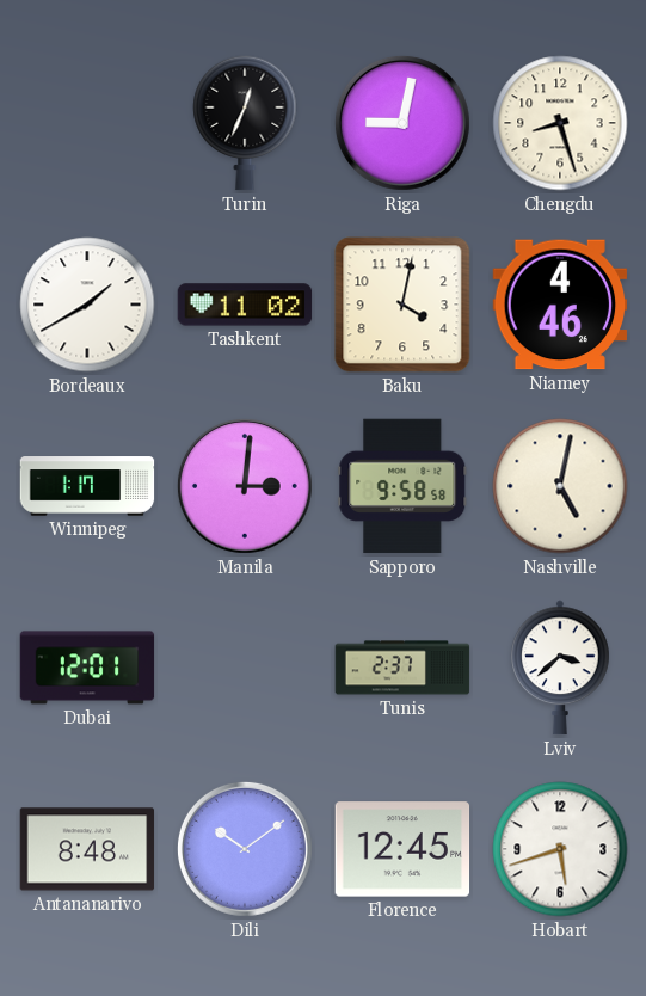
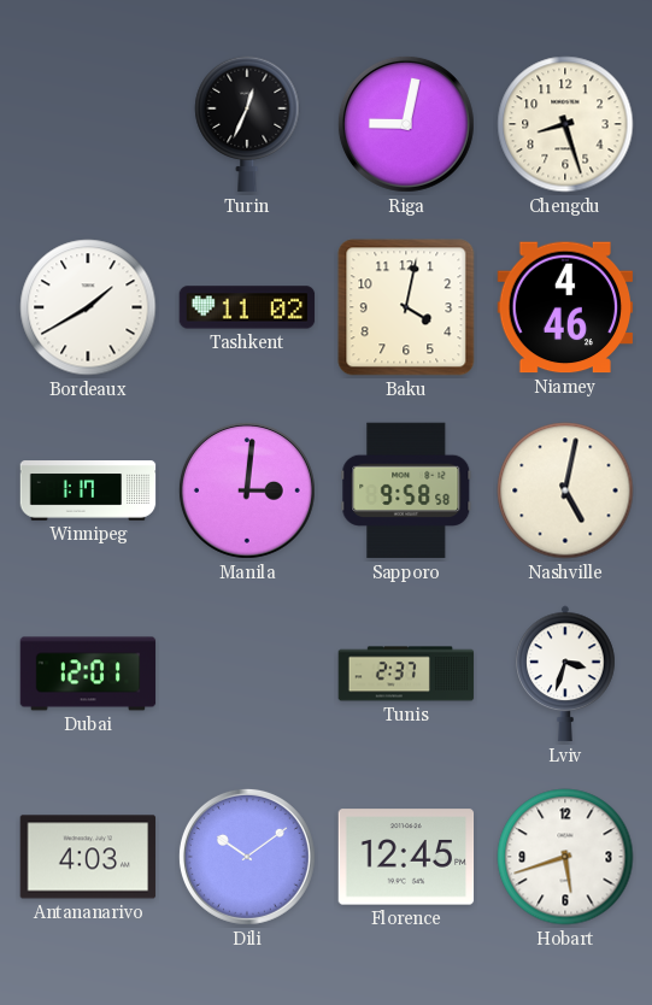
Lviv: 3:38 -> 3:33
Antananarivo: 8:48 -> 4:03
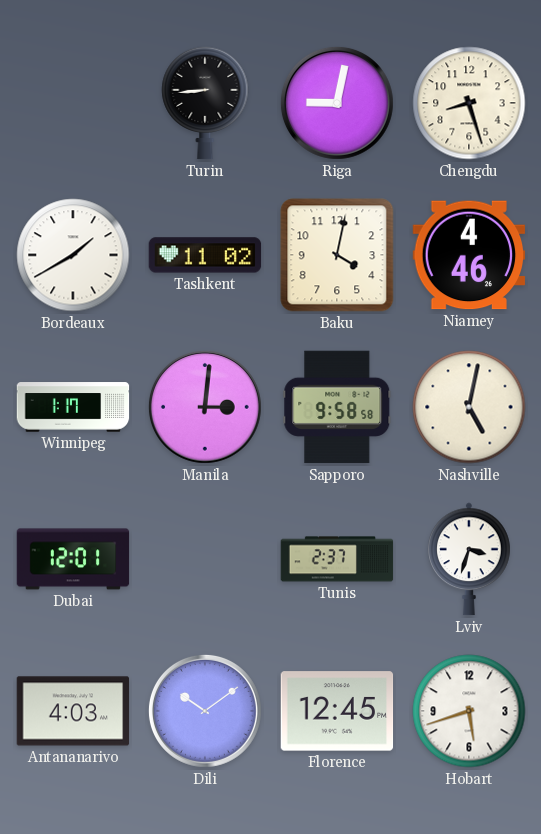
Turin: 12:34 -> 8:44
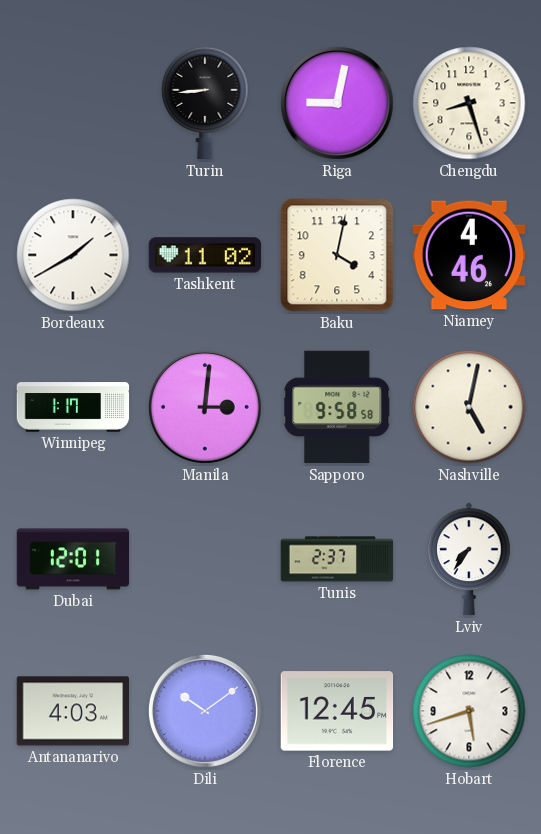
Lviv: 3:33 -> 7:36
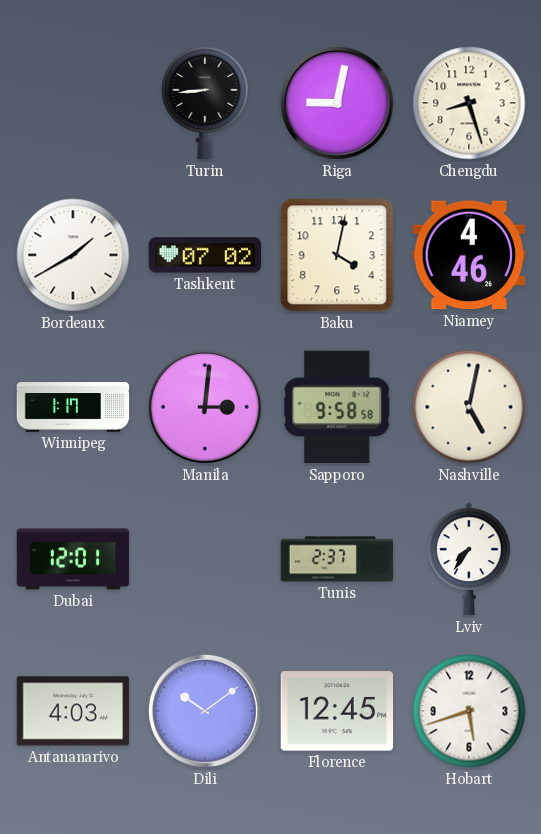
Tashkent: 11:02 -> 07:02
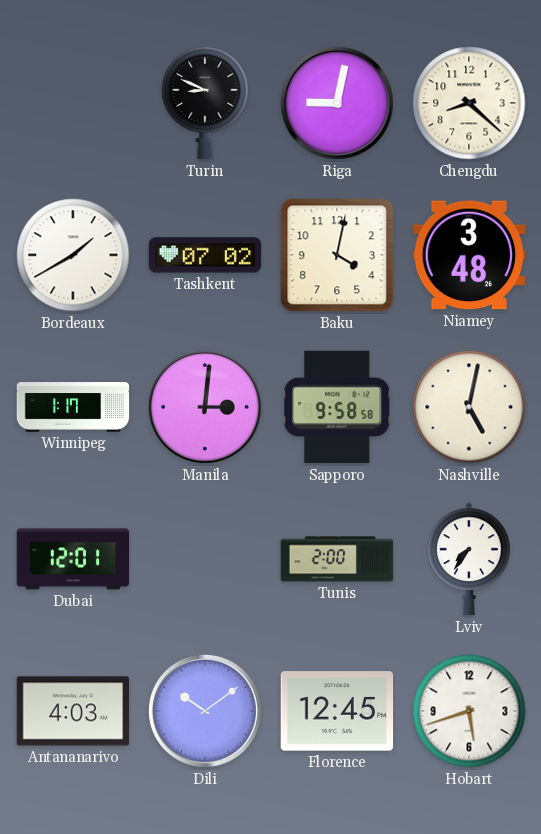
Turin: 8:44 -> 8:49
Chengdu: 8:27 -> 8:22
Niamey: 4:46 -> 3:48
Tunis: 2:37 -> 2:00
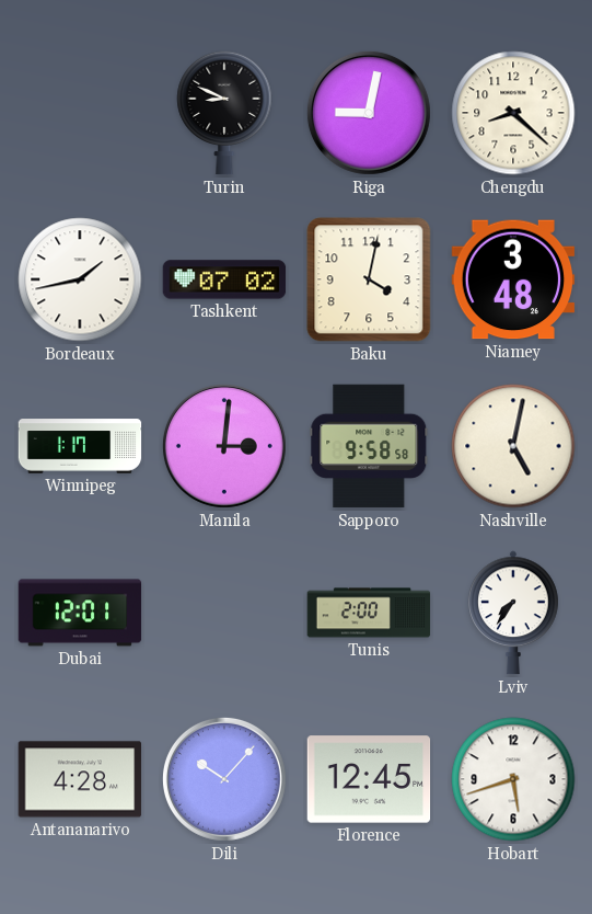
Bordeaux: 1:40 -> 1:43
Antananarivo: 4:03 -> 4:28
Dili: 10:09 -> 10:07
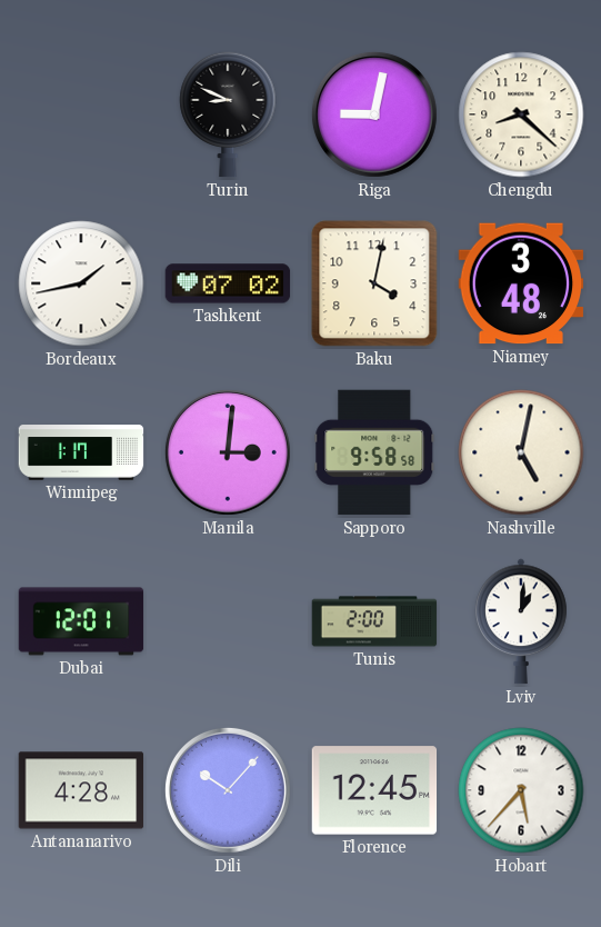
Lviv: 7:36 -> 1:01
Hobart: 5:42 -> 5:37
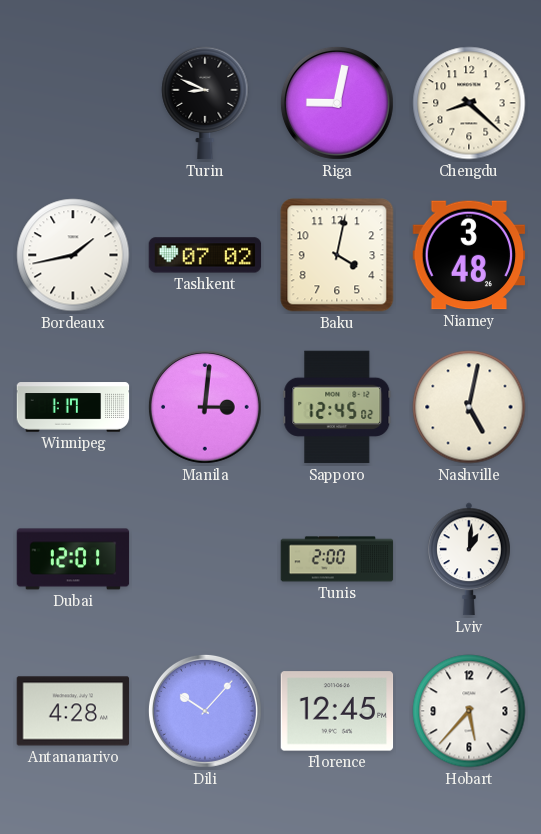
Sapporo: 9:58 -> 12:45
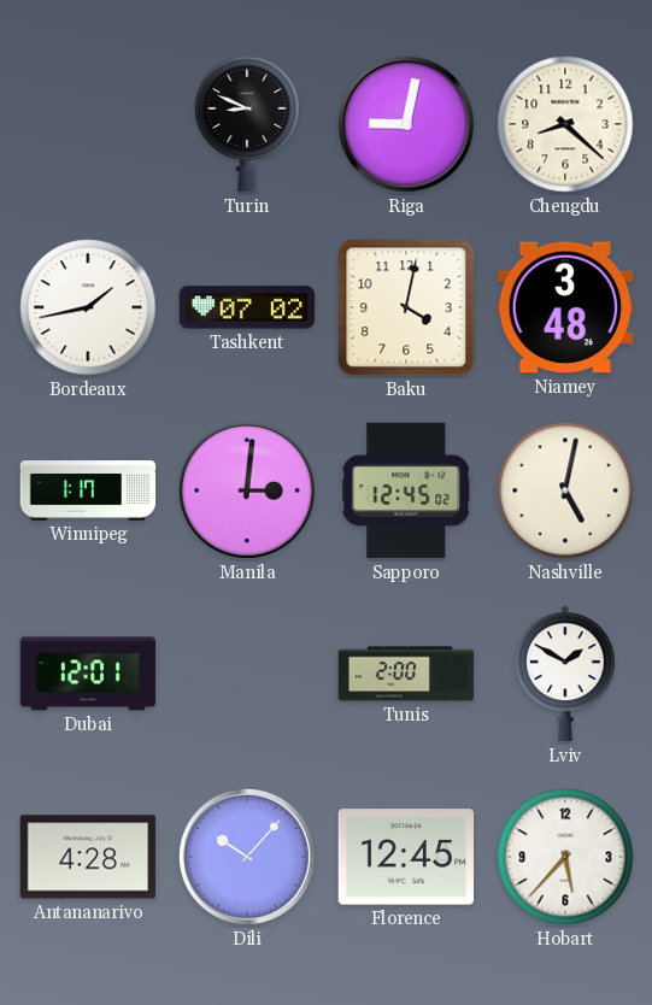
Lviv: 1:01 -> 1:50
